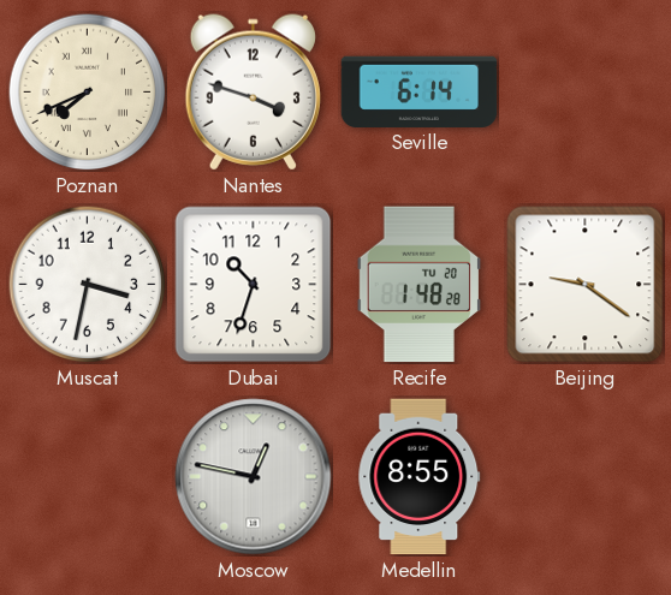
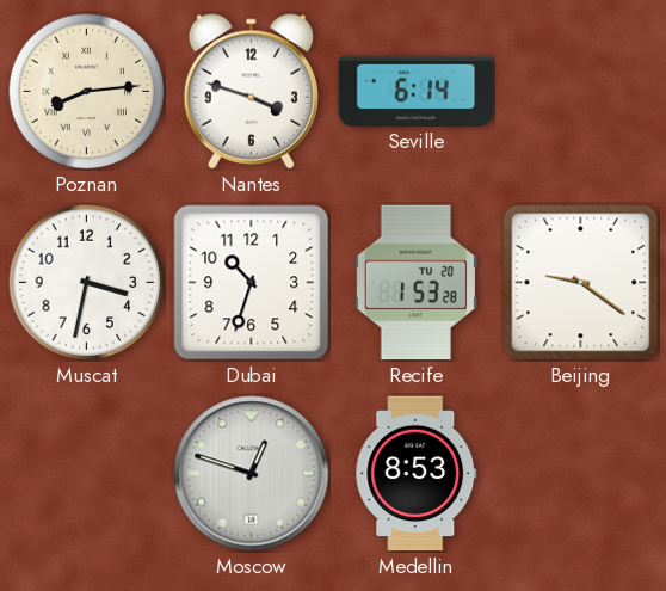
Poznan: 7:41 -> 8:14
Recife: 1:48 -> 1:53
Moscow: 12:47 -> 12:48
Medellin: 8:55 -> 8:53
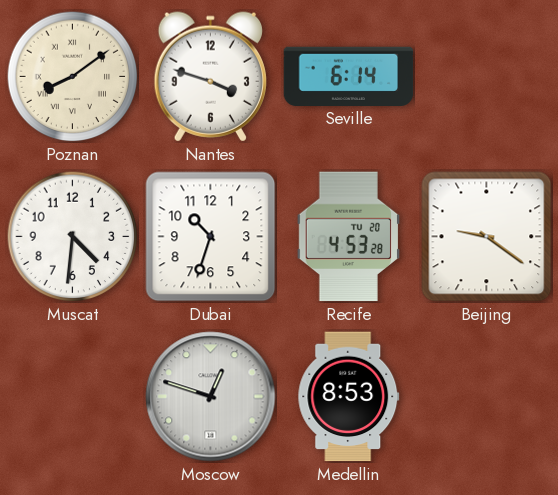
Poznan: 8:14 -> 8:09
Muscat: 3:32 -> 4:31
Recife: 1:53 -> 4:53
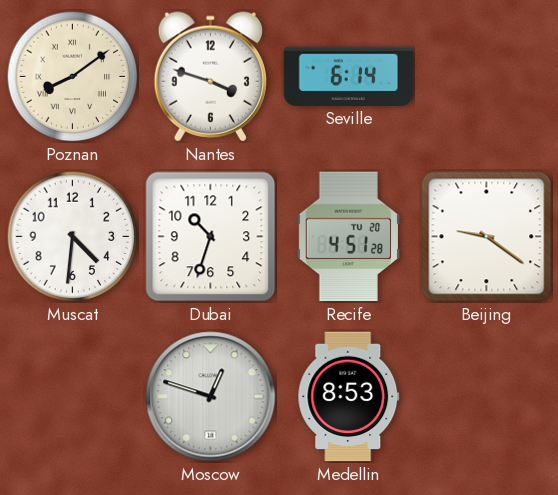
Recife: 4:53 -> 4:51
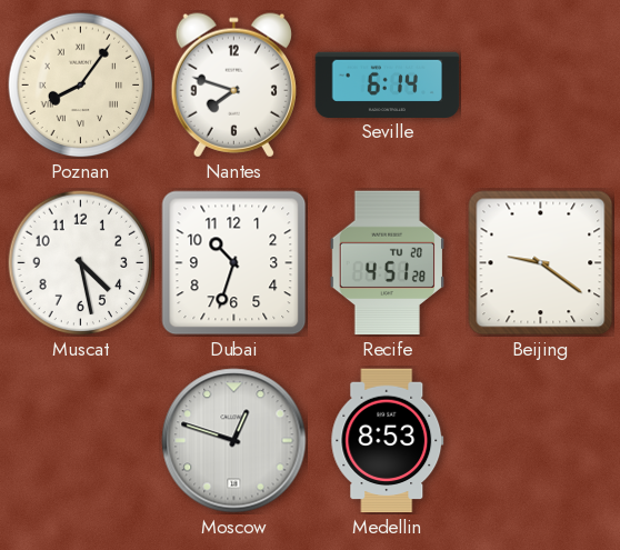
Poznan: 8:09 -> 8:06
Nantes: 3:48 -> 7:48
Muscat: 4:31 -> 4:28
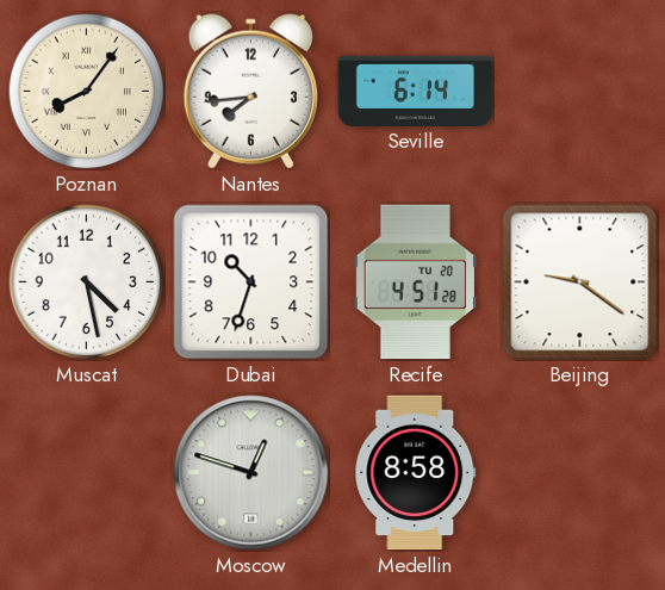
Nantes: 7:48 -> 7:44
Medellin: 8:53 -> 8:58
